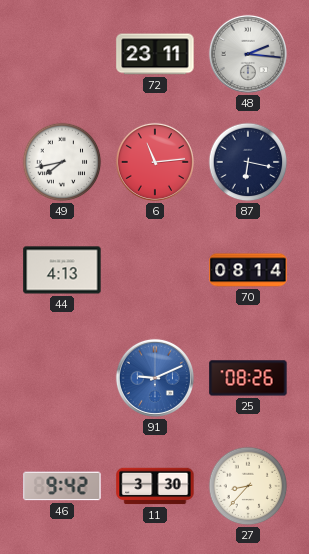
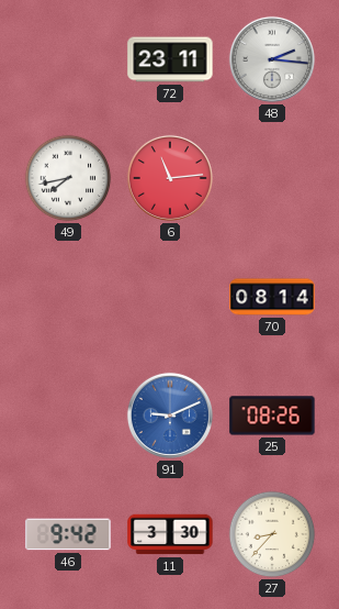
87: 6:17 -> none
44: 4:13 -> none
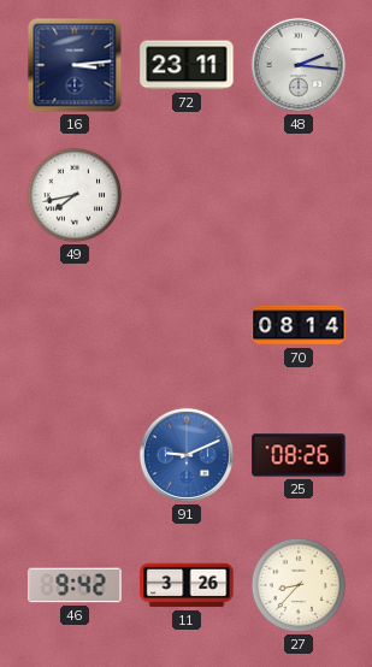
16: none -> 3:14
6: 11:14 -> none
11: 3:30 -> 3:26
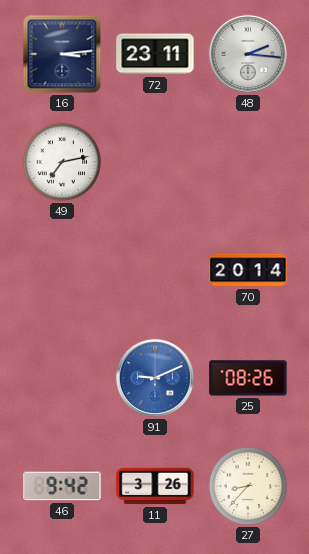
49: 7:43 -> 7:13
70: 08:14 -> 20:14
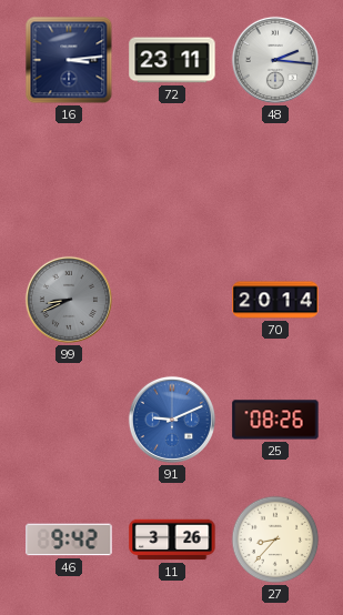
49: 7:13 -> none
99: none -> 8:41
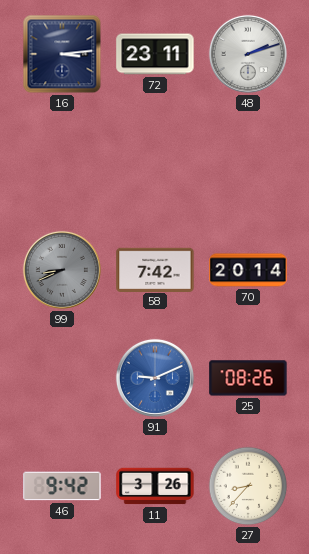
48: 2:16 -> 2:12
58: none -> 7:42
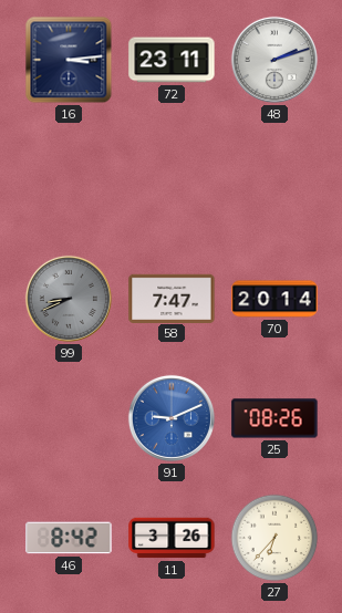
58: 7:42 -> 7:47
46: 9:42 -> 8:42
27: 8:37 -> 6:37
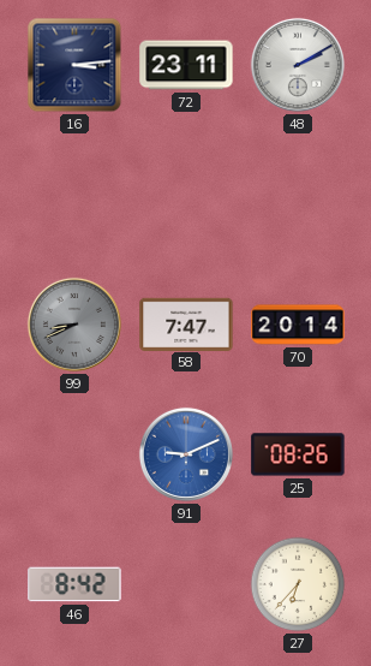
48: 2:12 -> 2:10
11: 3:26 -> none
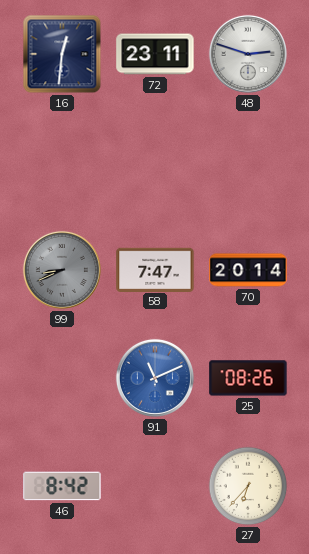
16: 3:14 -> 12:31
48: 2:10 -> 2:48
91: 9:11 -> 11:11
